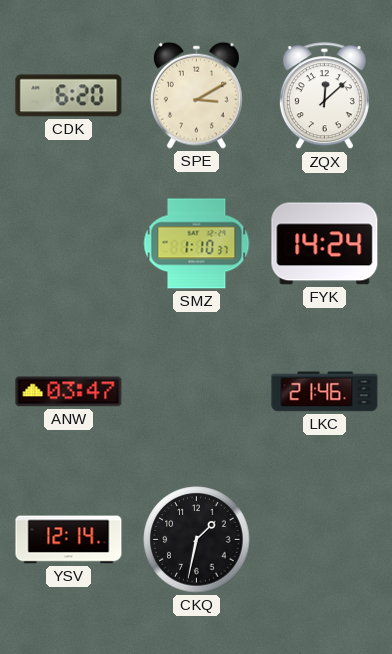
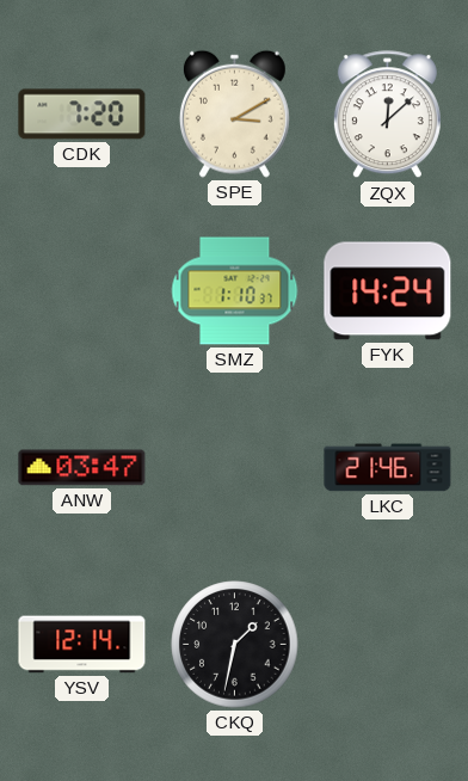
CDK: 6:20 -> 7:20
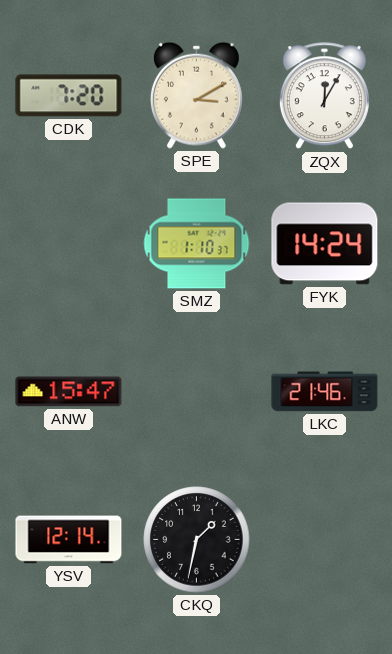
ZQX: 12:08 -> 12:05
ANW: 03:47 -> 15:47
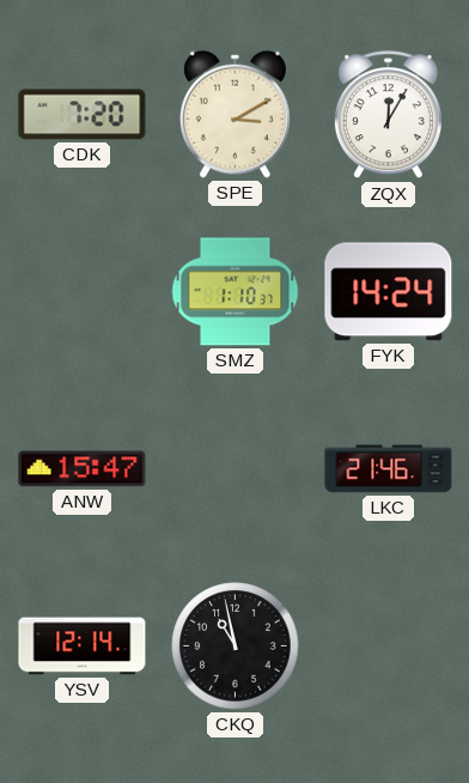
CKQ: 1:32 -> 10:58
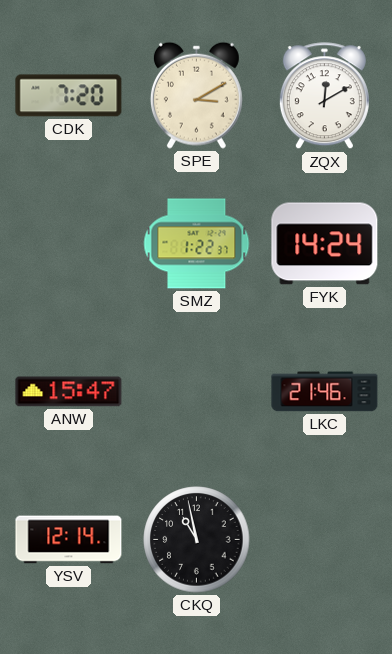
ZQX: 12:05 -> 12:10
SMZ: 1:10 -> 1:22
